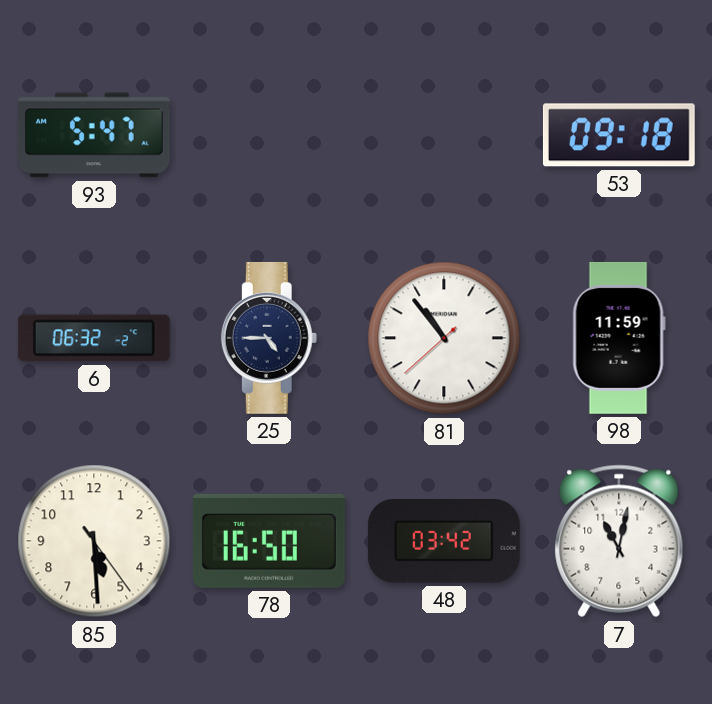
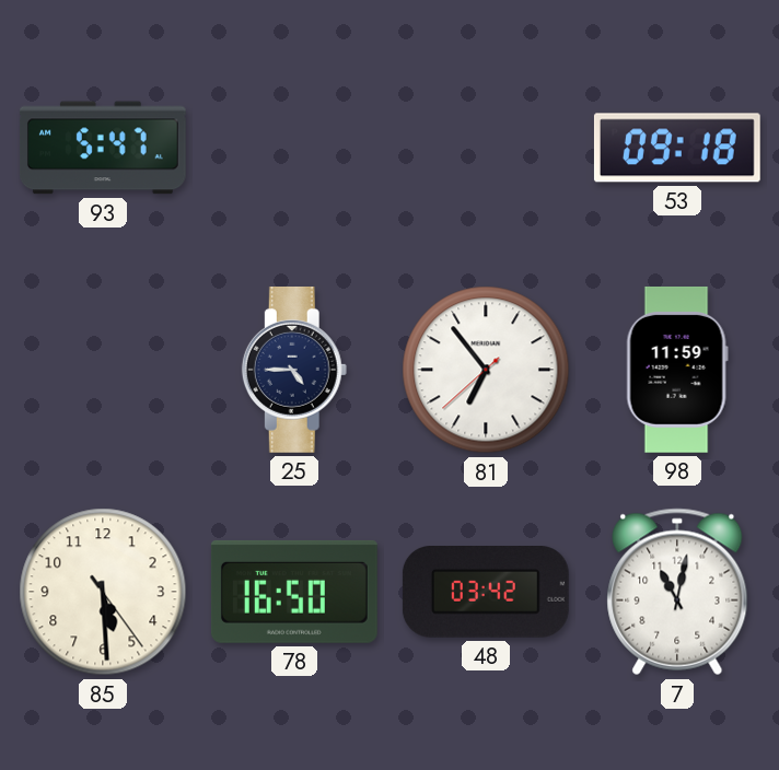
6: 06:32 -> none
81: 10:53 -> 6:53
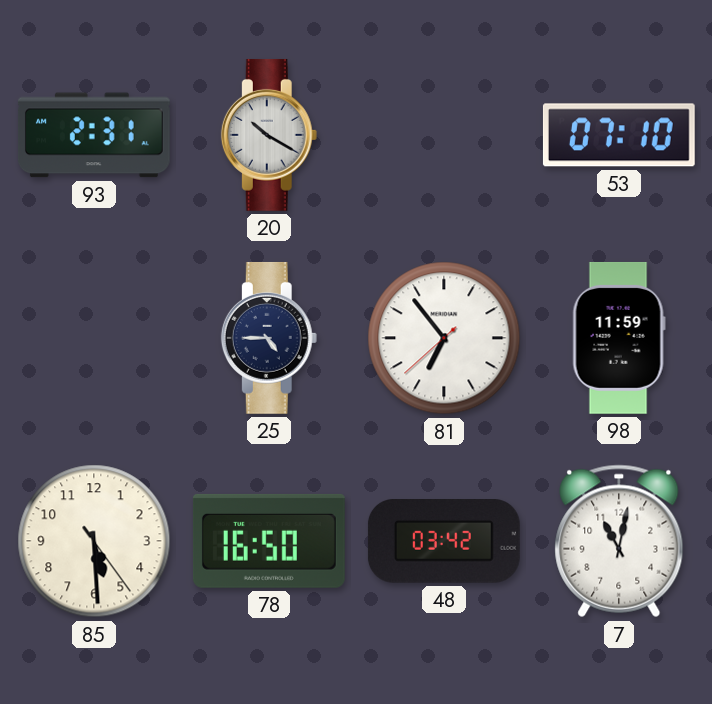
93: 5:47 -> 2:31
20: none -> 10:20
53: 09:18 -> 07:10
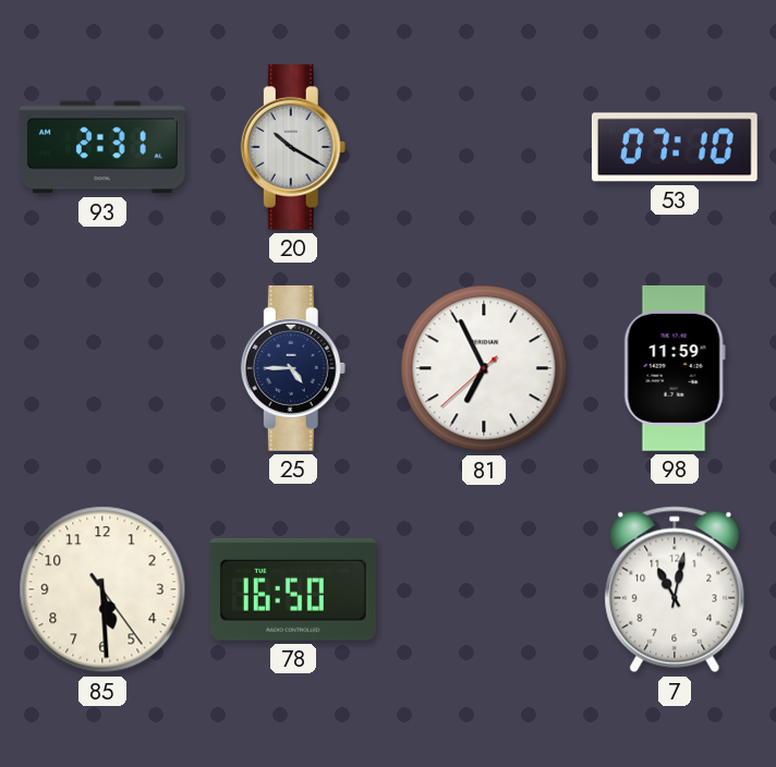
81: 6:53 -> 6:55
48: 03:42 -> none
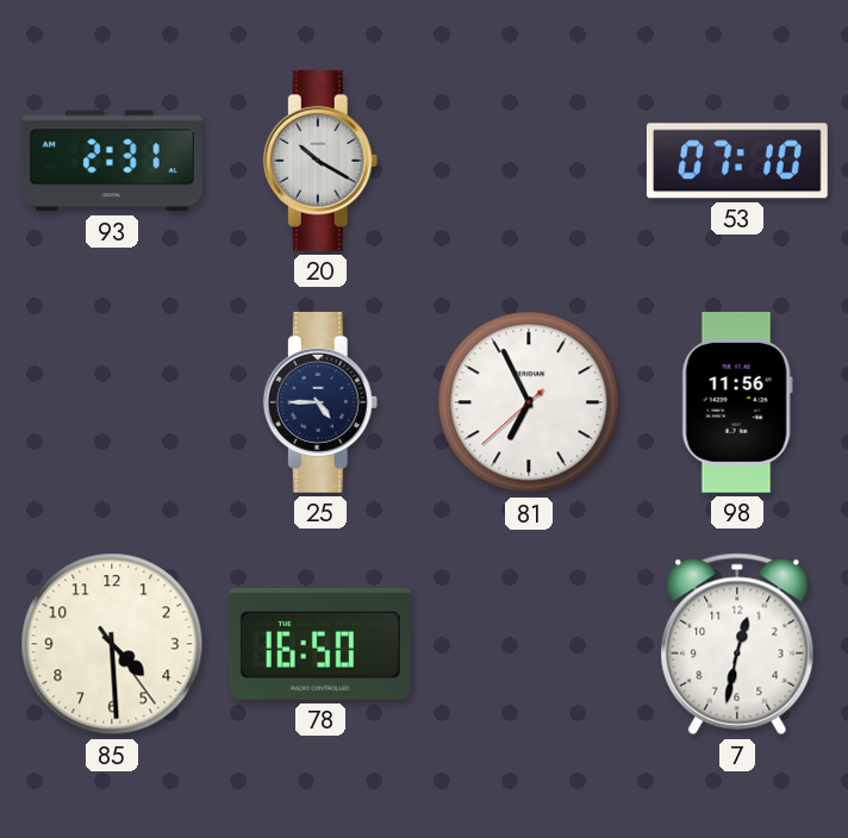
98: 11:59 -> 11:56
85: 5:29 -> 4:29
7: 11:02 -> 12:32
